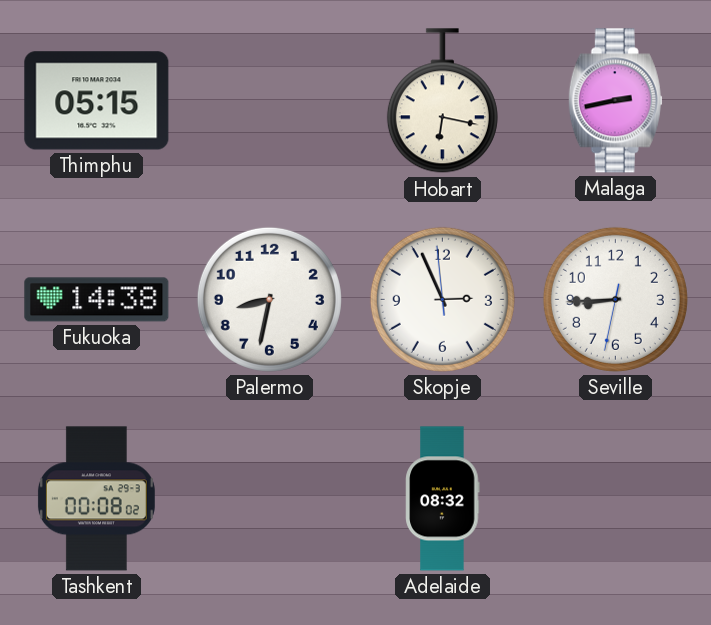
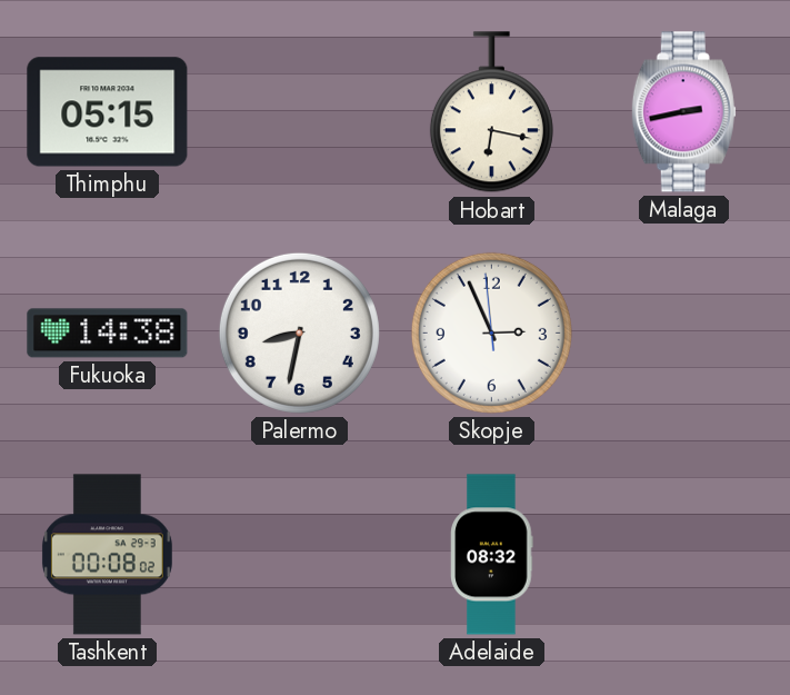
Seville: 8:44 -> none
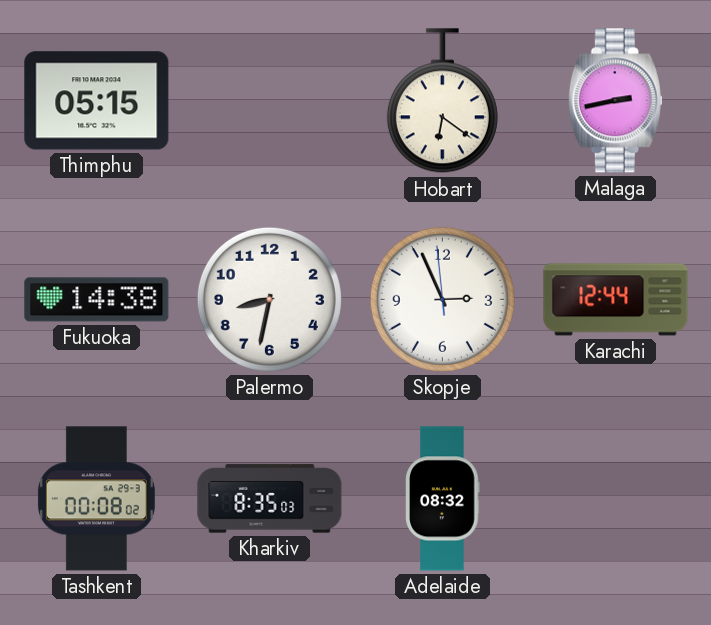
Hobart: 6:17 -> 6:21
Karachi: none -> 12:44
Kharkiv: none -> 8:35
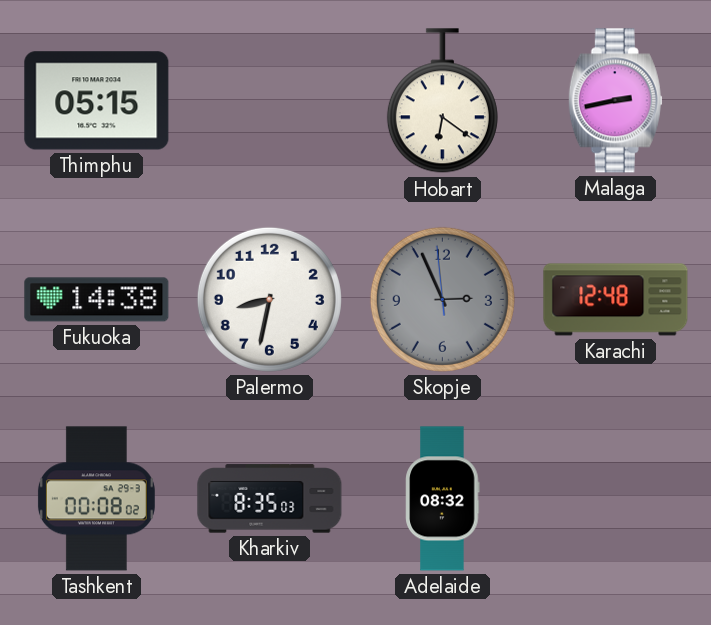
Skopje dial: white -> grey
Karachi: 12:44 -> 12:48
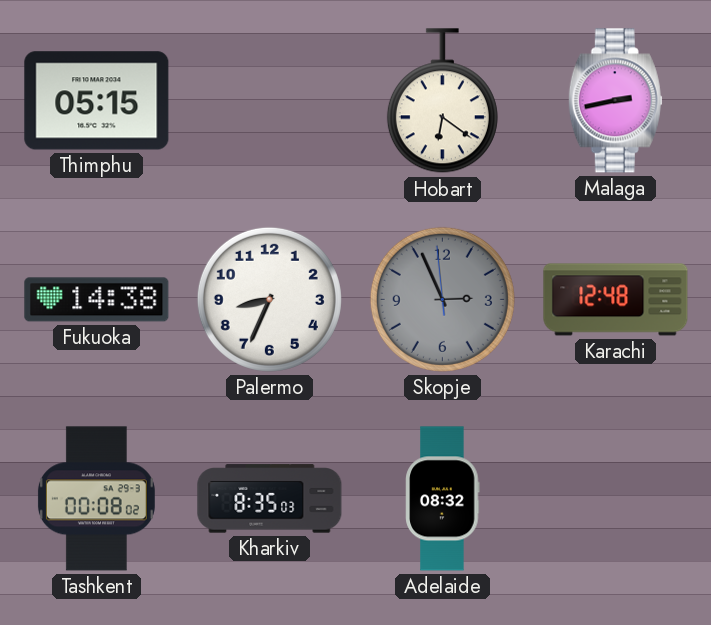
Palermo: 8:32 -> 8:34
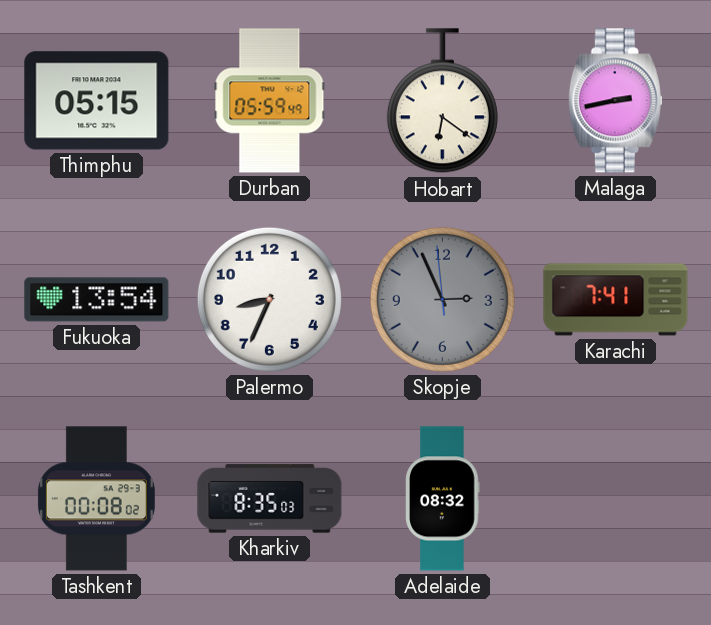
Durban: none -> 05:59
Fukuoka: 14:38 -> 13:54
Karachi: 12:48 -> 7:41
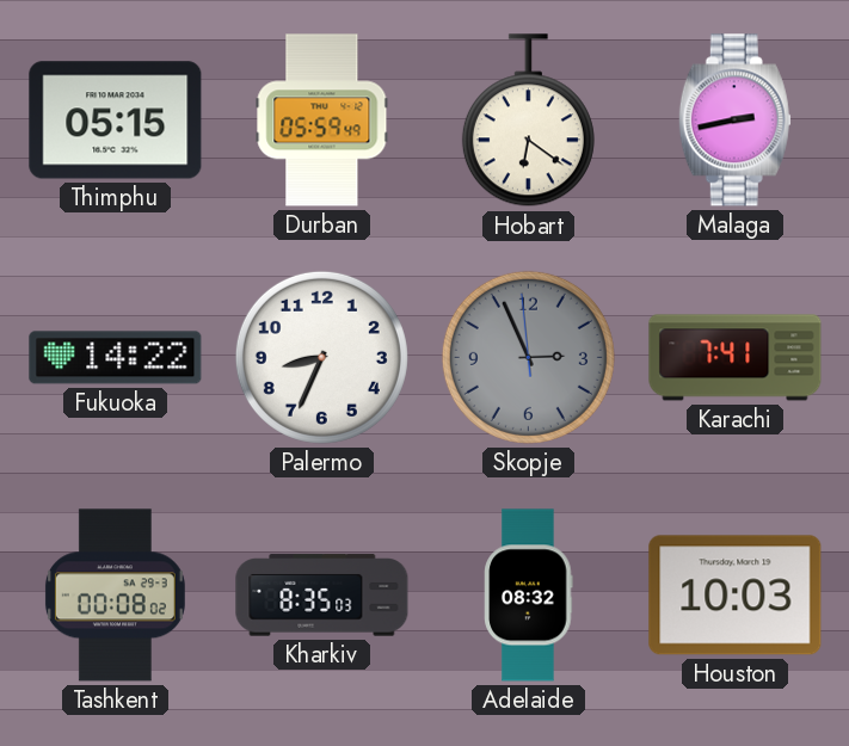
Fukuoka: 13:54 -> 14:22
Houston: none -> 10:03
